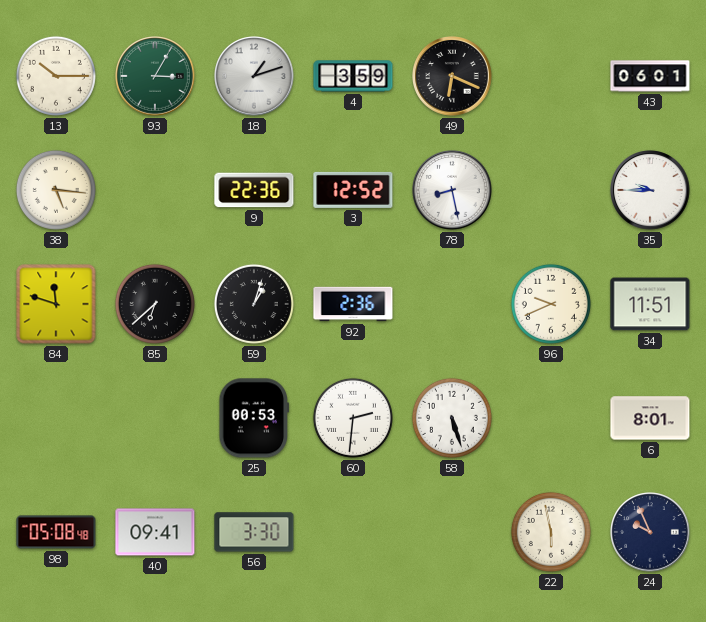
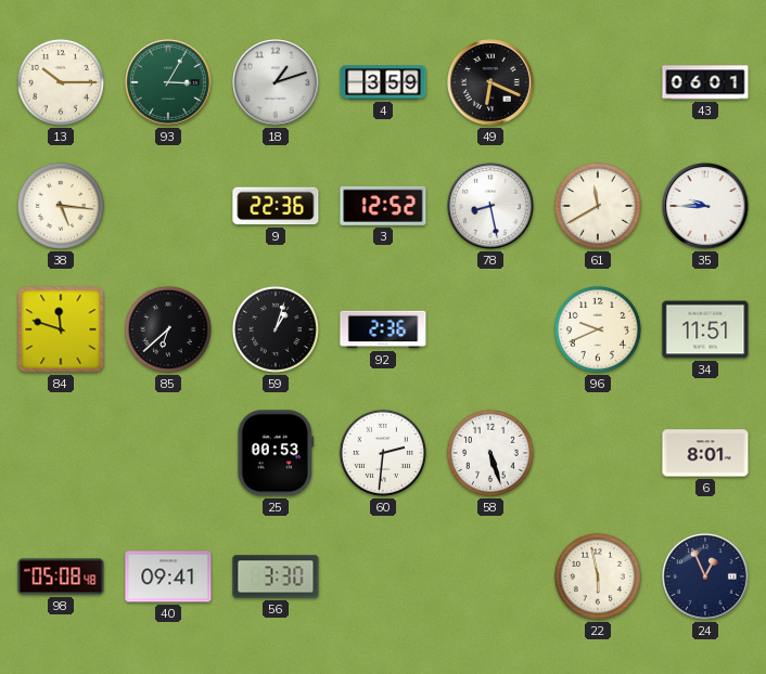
61: none -> 11:40
24: 9:56 -> 12:56
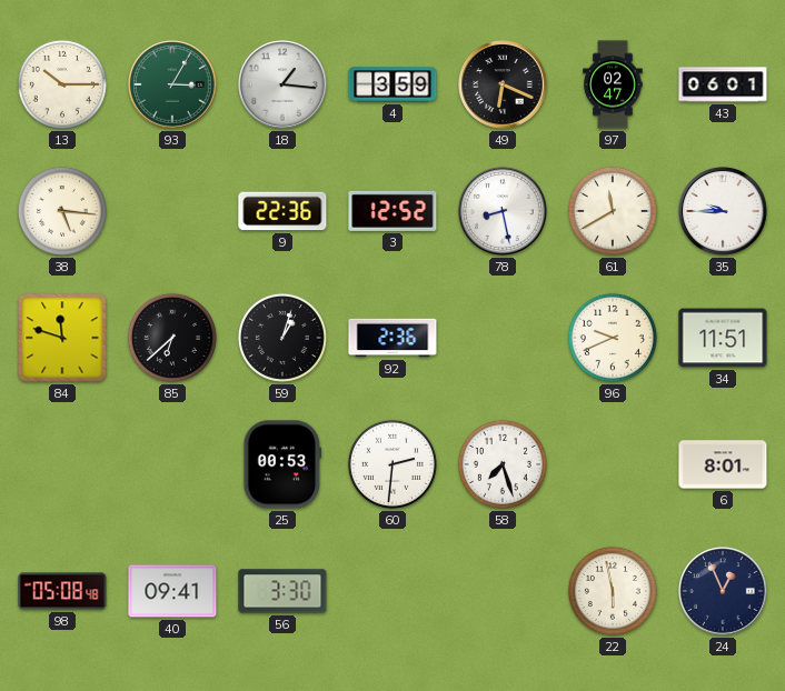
18: 1:12 -> 1:16
97: none -> 02:47
58: 5:27 -> 7:27
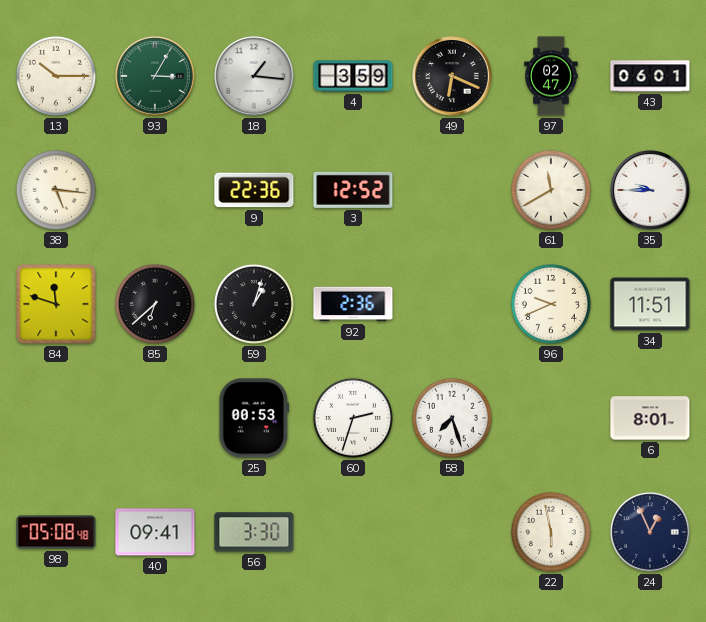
78: 8:28 -> none
60: 2:31 -> 2:33
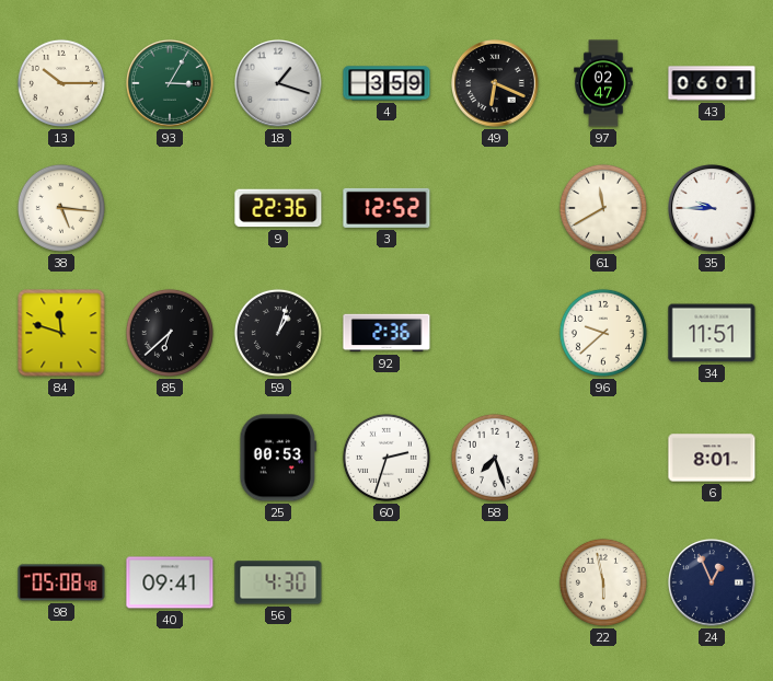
18: 1:16 -> 1:18
96: 9:41 -> 9:38
56: 3:30 -> 4:30
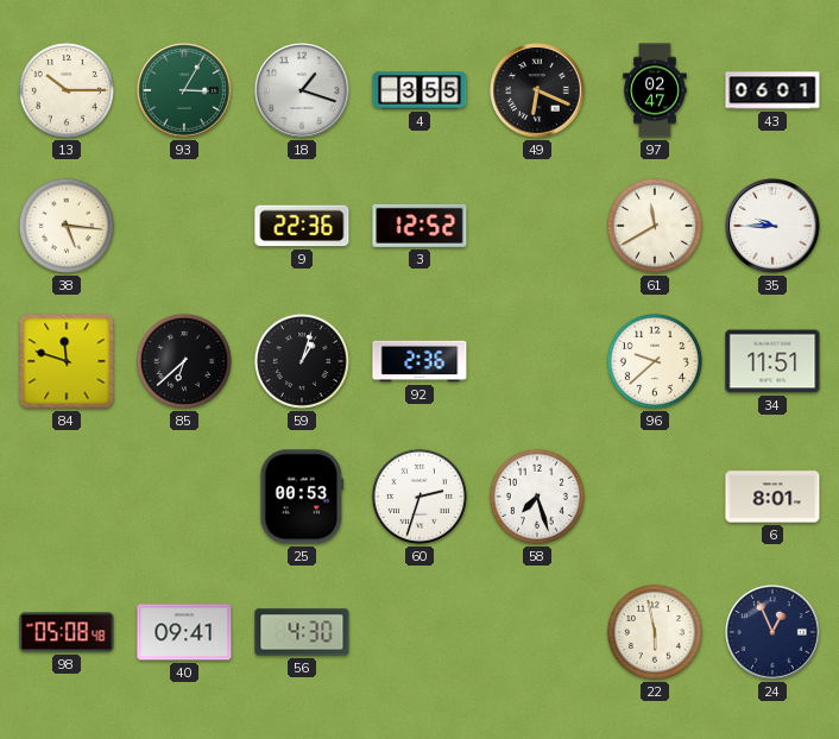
4: 3:59 -> 3:55
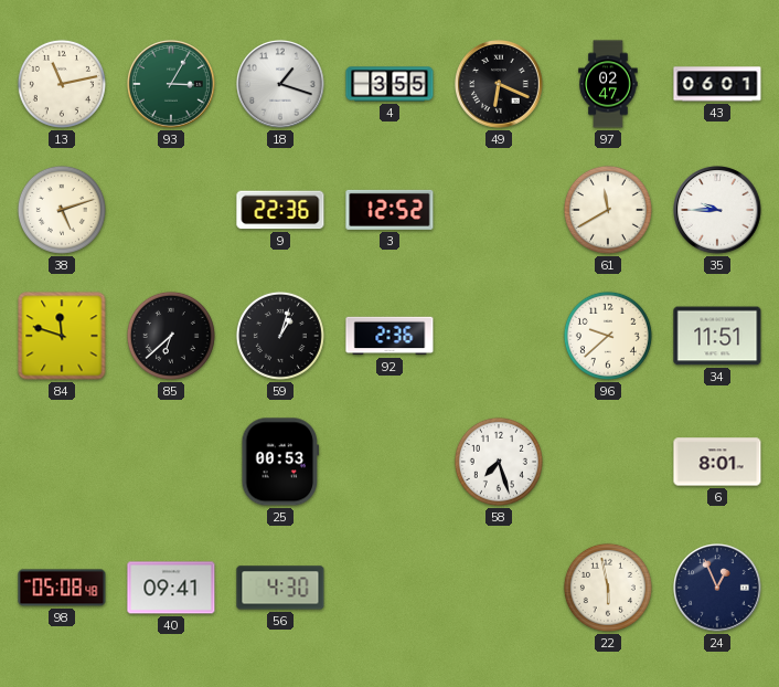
13: 10:15 -> 11:13
38: 5:16 -> 5:12
60: 2:33 -> none
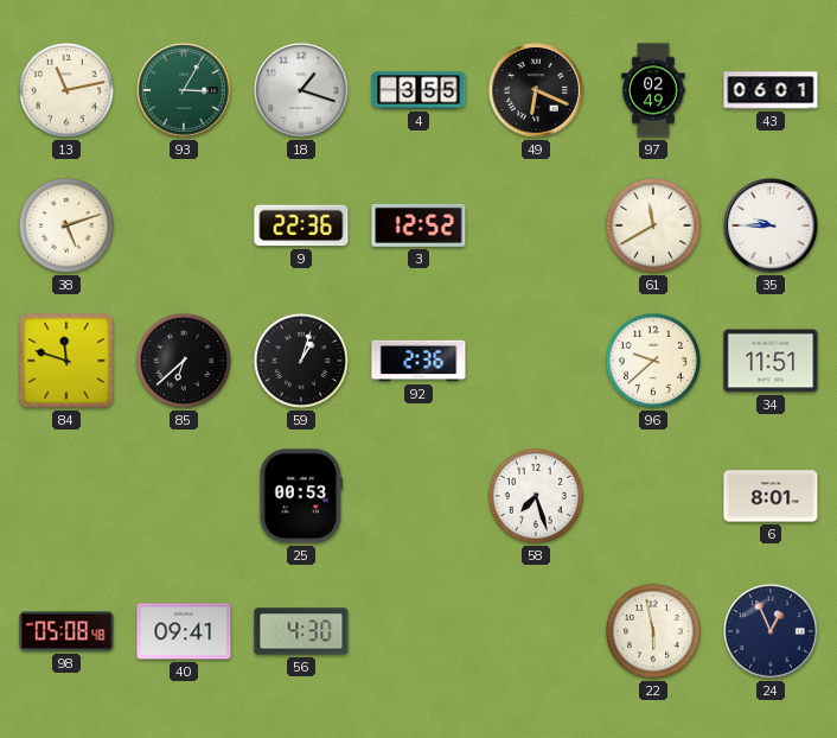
97: 02:47 -> 02:49
